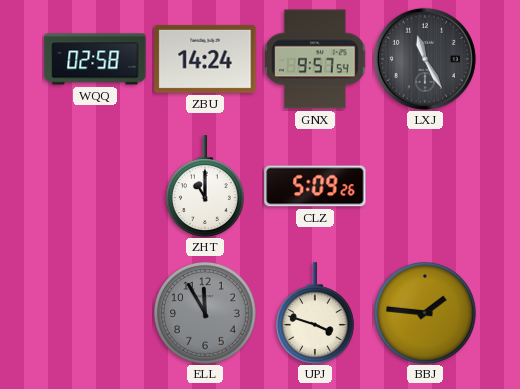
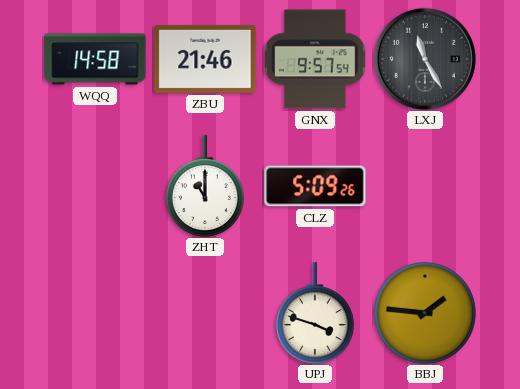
WQQ: 02:58 -> 14:58
ZBU: 14:24 -> 21:46
ELL: 11:55 -> none
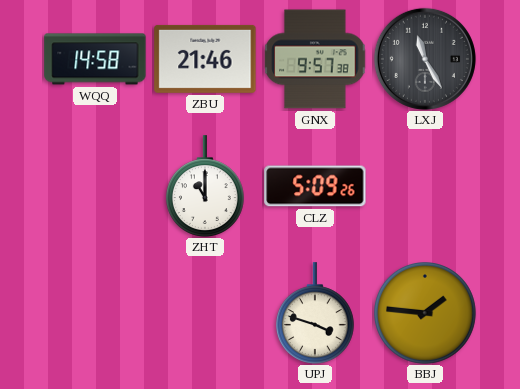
GNX: 9:57:54 -> 9:57:38
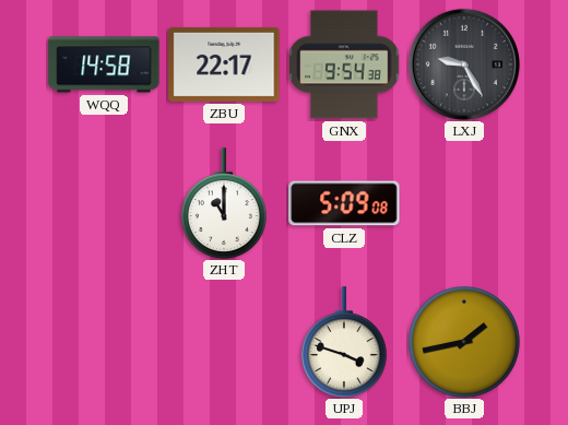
ZBU: 21:46 -> 22:17
GNX: 9:57 -> 9:54
LXJ: 11:25 -> 9:25
CLZ: 5:09:26 -> 5:09:08
BBJ: 1:46 -> 1:43
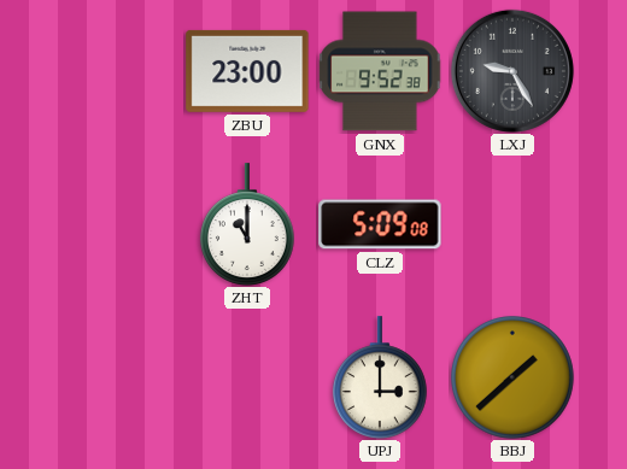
WQQ: 14:58 -> none
ZBU: 22:17 -> 23:00
GNX: 9:54 -> 9:52
UPJ: 3:48 -> 3:00
BBJ: 1:43 -> 1:38
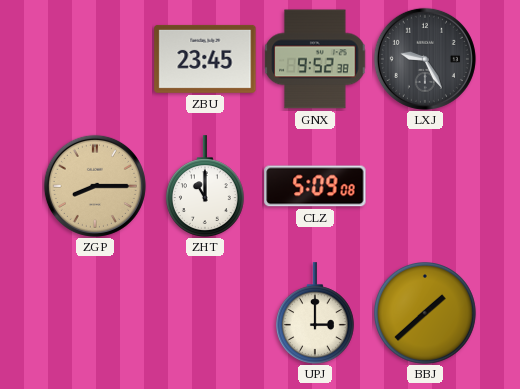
ZBU: 23:00 -> 23:45
ZGP: none -> 8:15
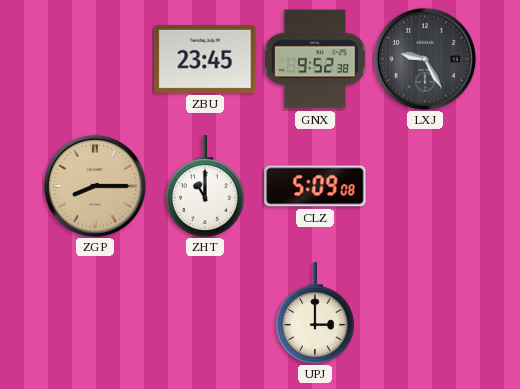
BBJ: 1:38 -> none
